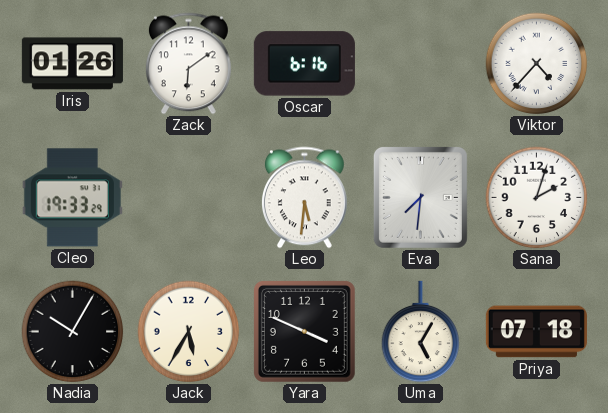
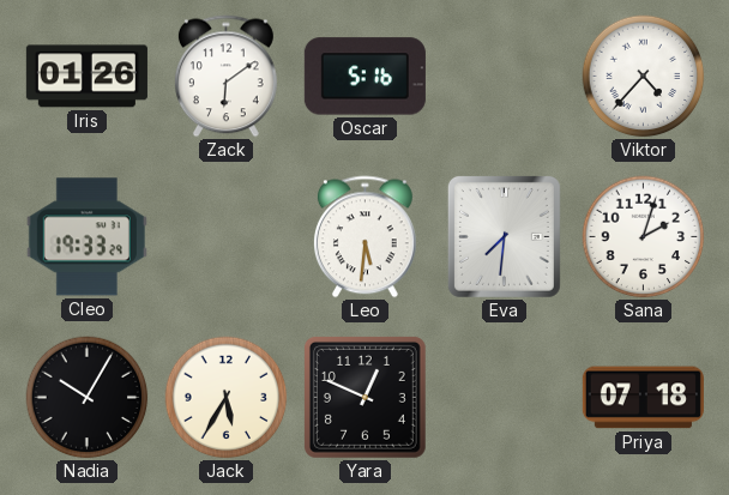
Oscar: 6:16 -> 5:16
Yara: 3:49 -> 12:49
Uma: 5:05 -> none
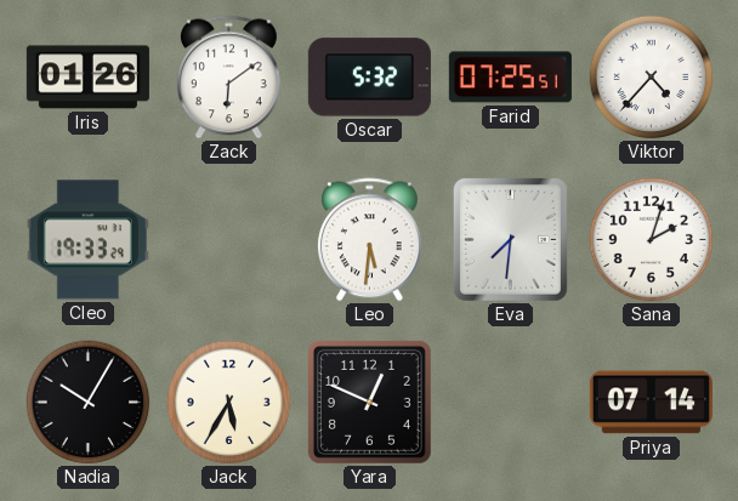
Oscar: 5:16 -> 5:32
Farid: none -> 07:25
Priya: 07:18 -> 07:14
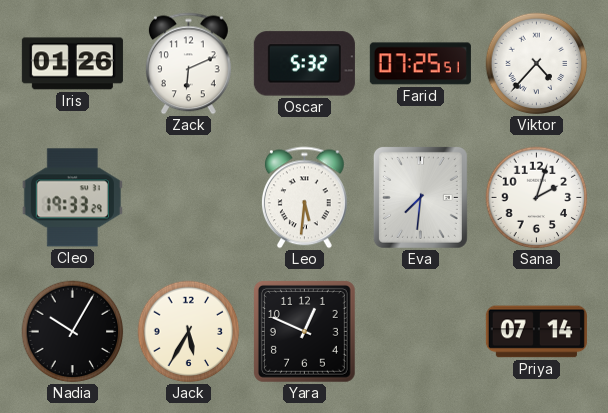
Zack: 6:09 -> 6:11
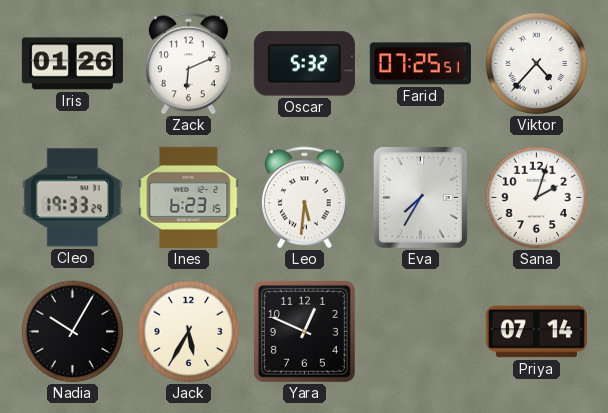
Ines: none -> 6:23
Eva: 7:31 -> 7:35
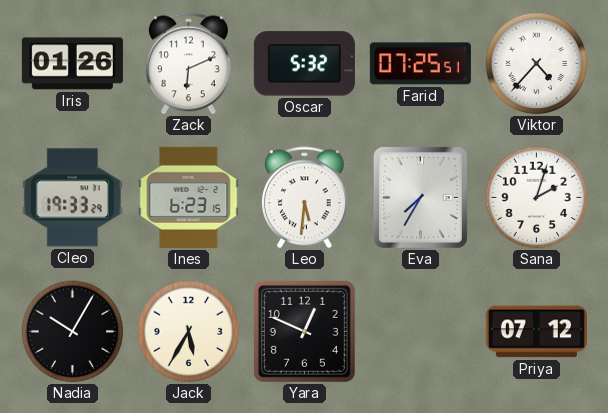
Priya: 07:14 -> 07:12
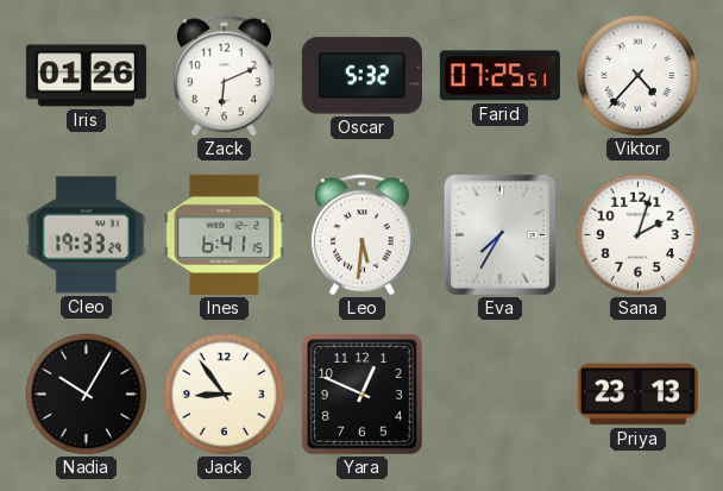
Ines: 6:23 -> 6:41
Jack: 5:35 -> 8:54
Priya: 07:12 -> 23:13
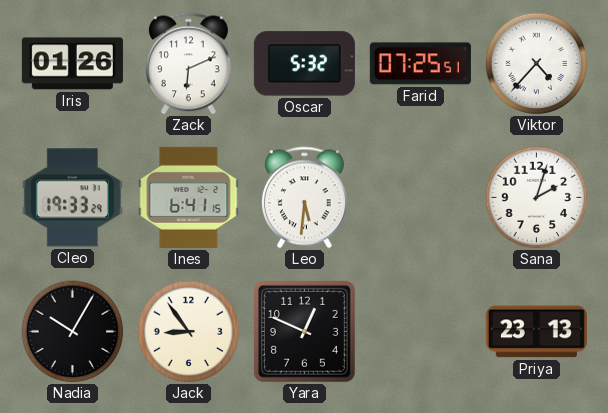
Eva: 7:35 -> none
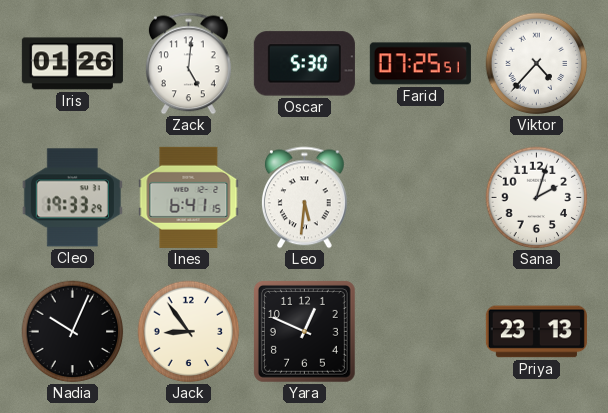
Zack: 6:11 -> 5:01
Oscar: 5:32 -> 5:30
Nadia: 10:05 -> 10:04
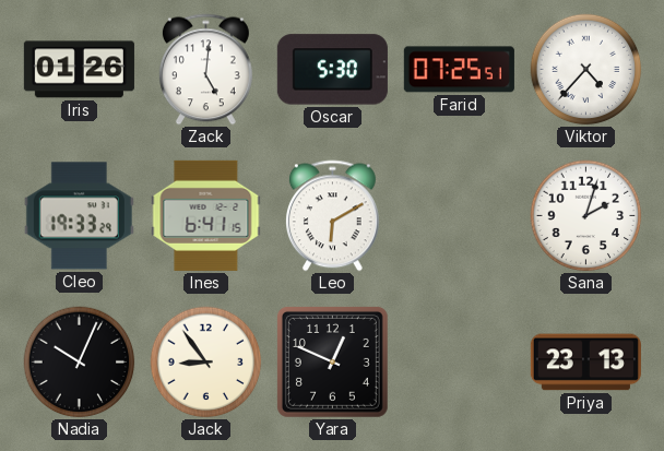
Leo: 5:31 -> 6:10
